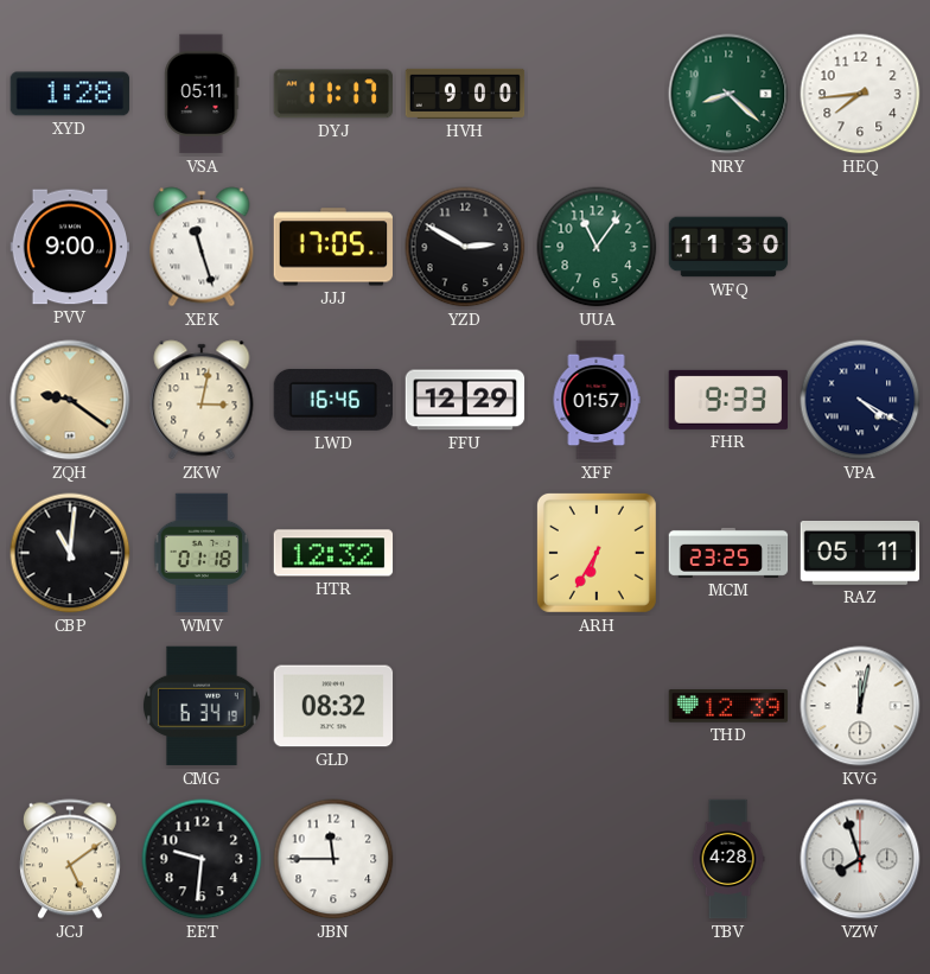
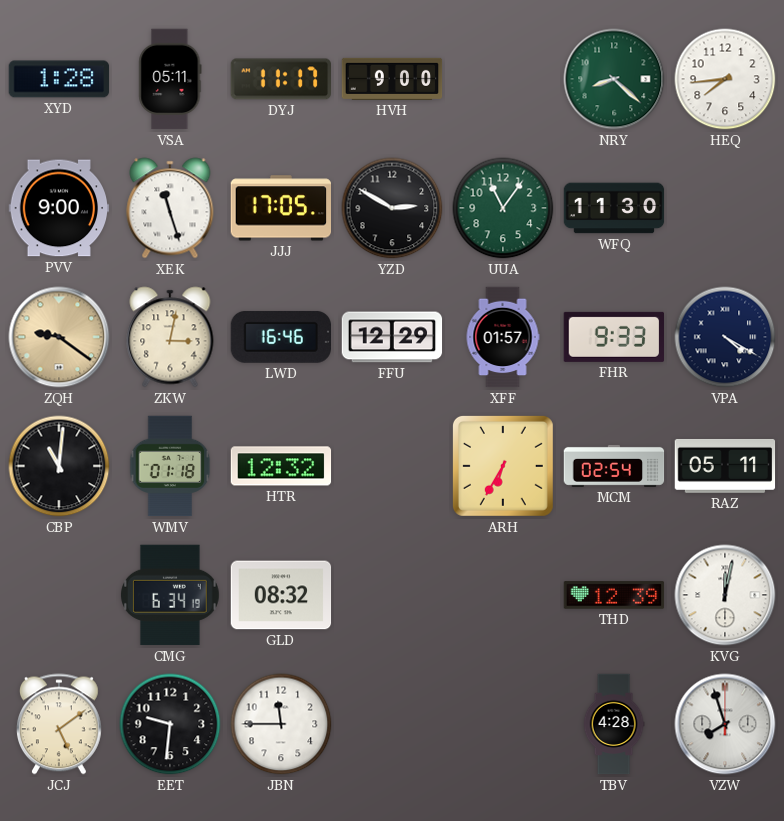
MCM: 23:25 -> 02:54
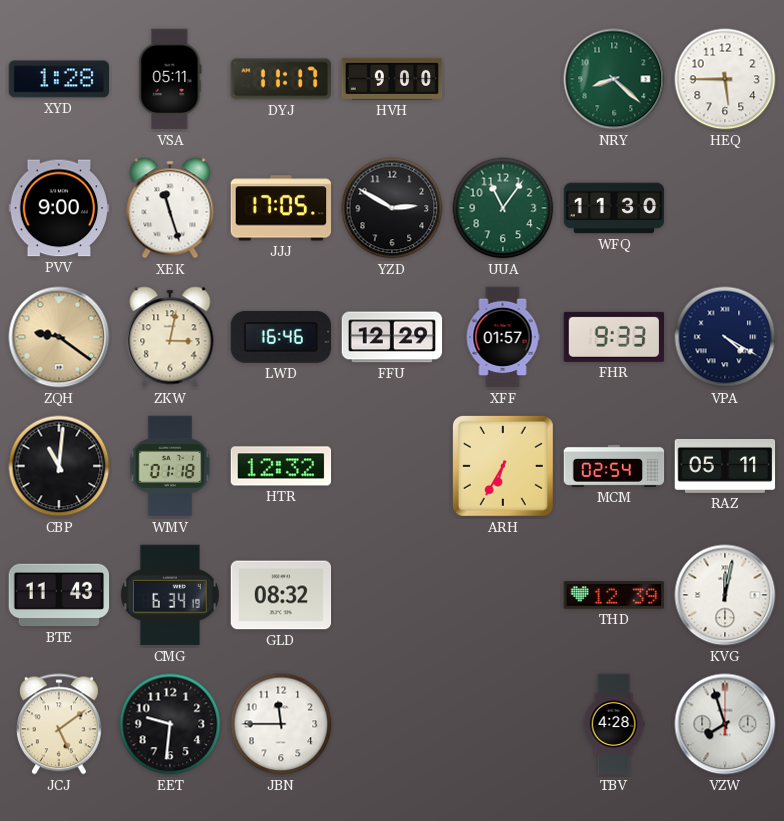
HEQ: 7:44 -> 5:45
BTE: none -> 11:43
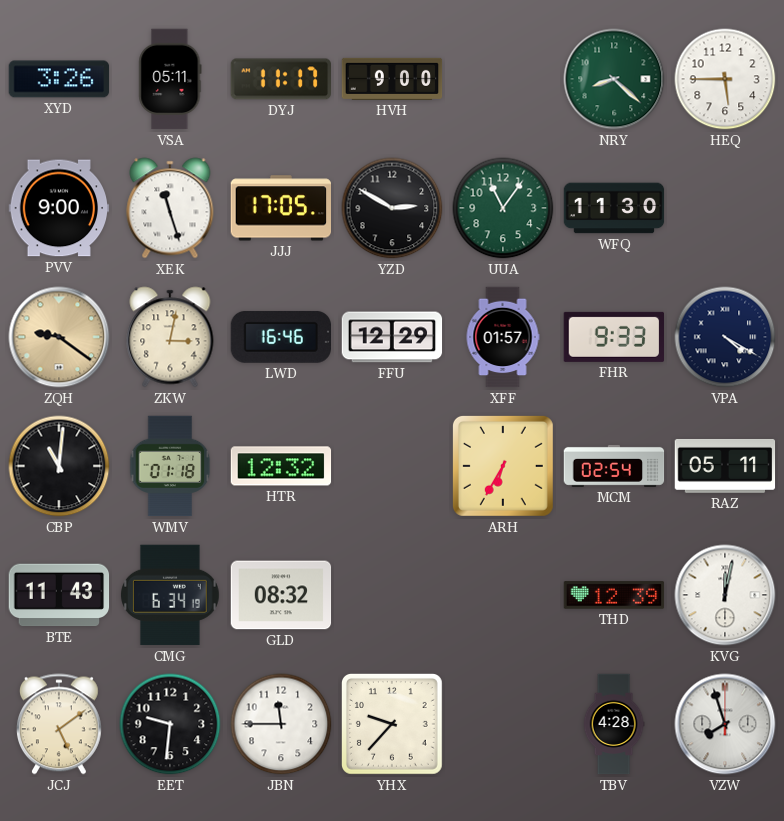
XYD: 1:28 -> 3:26
YHX: none -> 9:37
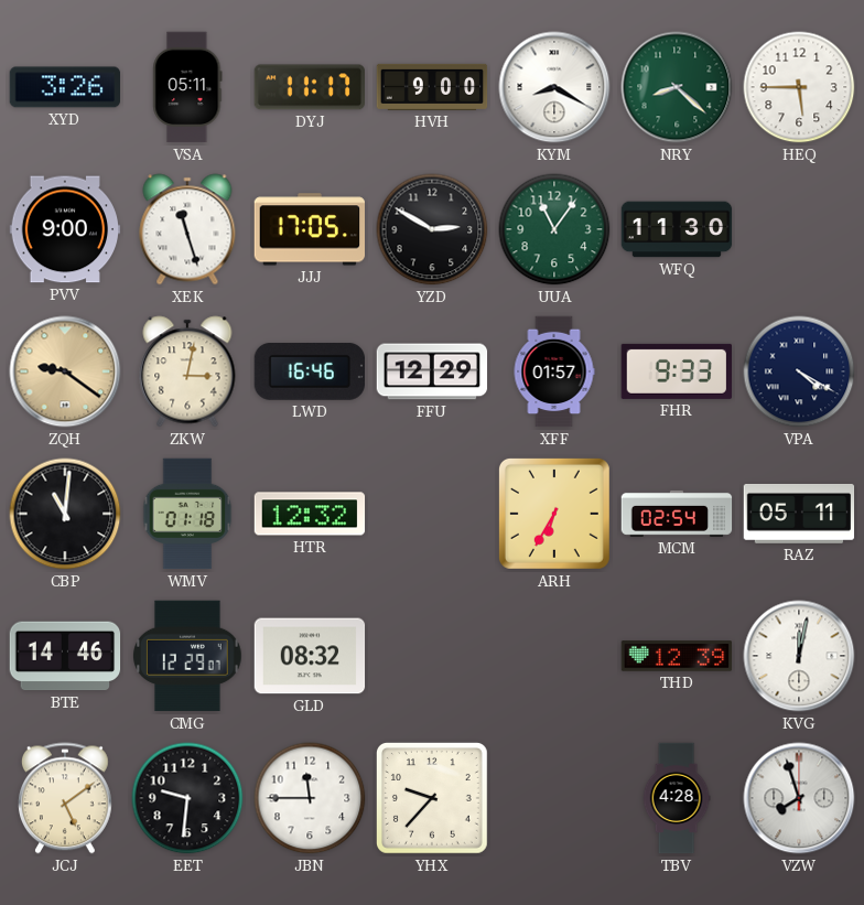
KYM: none -> 8:20
BTE: 11:43 -> 14:46
CMG: 6:34 -> 12:29
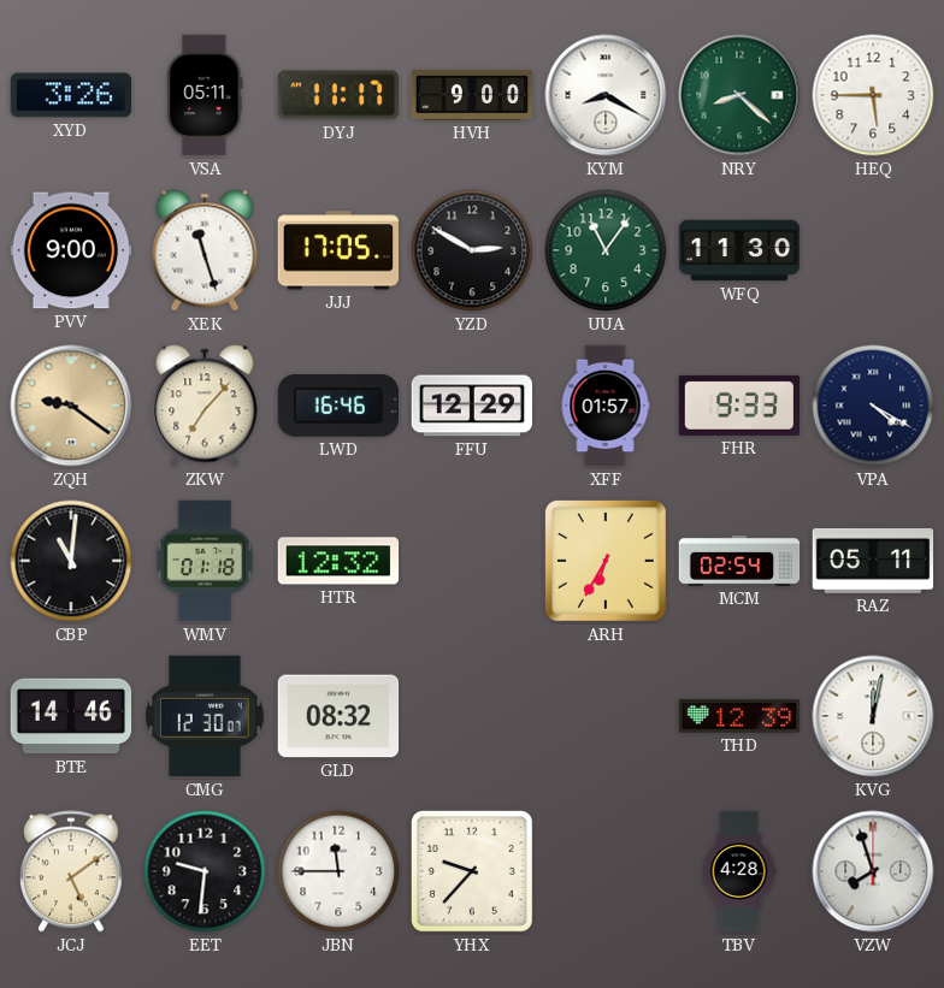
ZKW: 3:02 -> 7:07
CMG: 12:29 -> 12:30
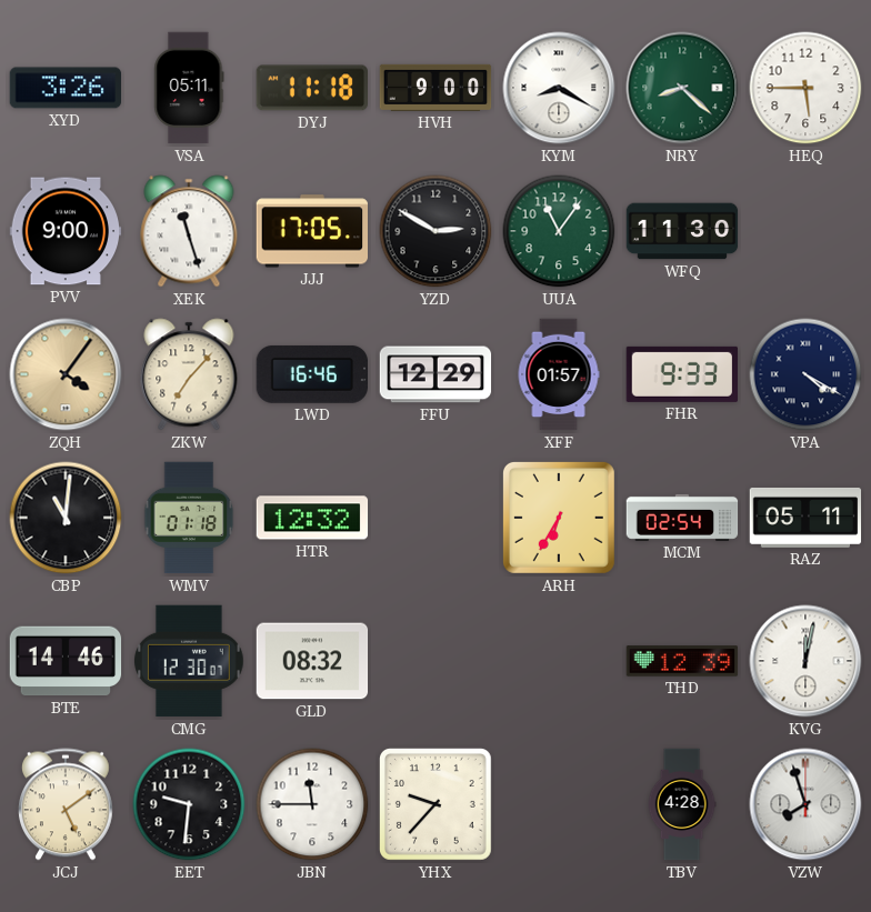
DYJ: 11:17 -> 11:18
ZQH: 9:21 -> 4:06
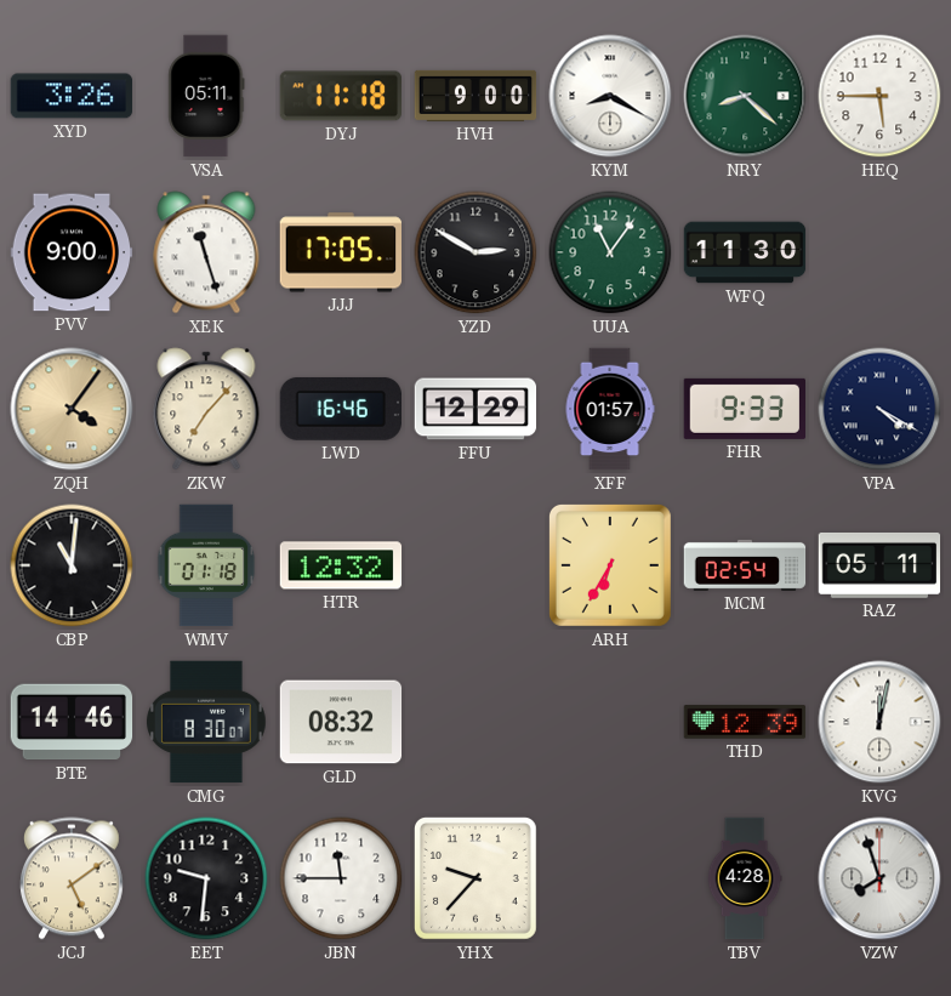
CMG: 12:30 -> 8:30
